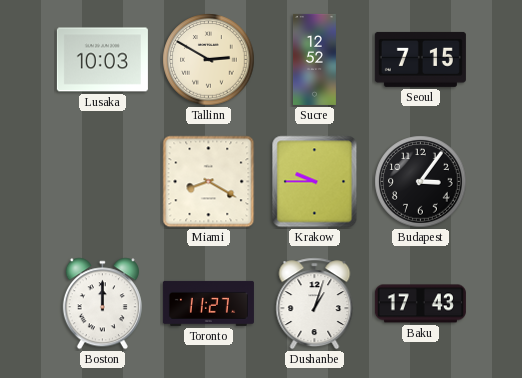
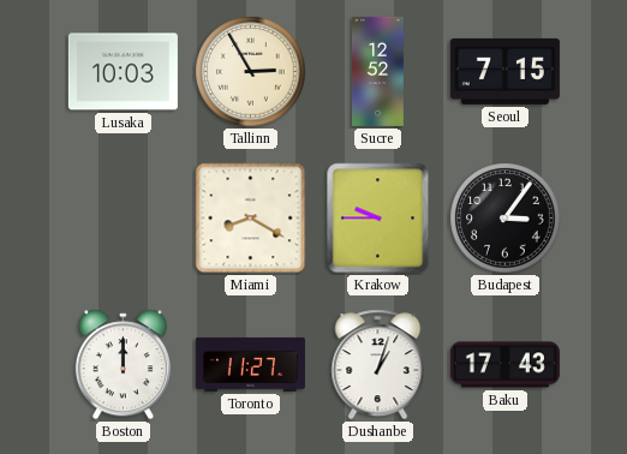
Tallinn: 2:50 -> 2:55
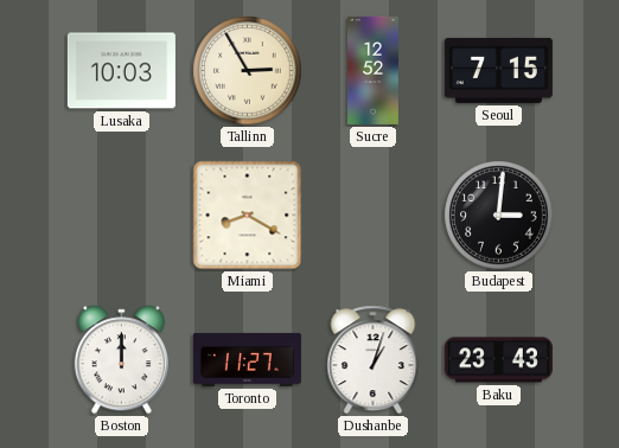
Krakow: 9:45 -> none
Budapest: 3:06 -> 3:01
Baku: 17:43 -> 23:43
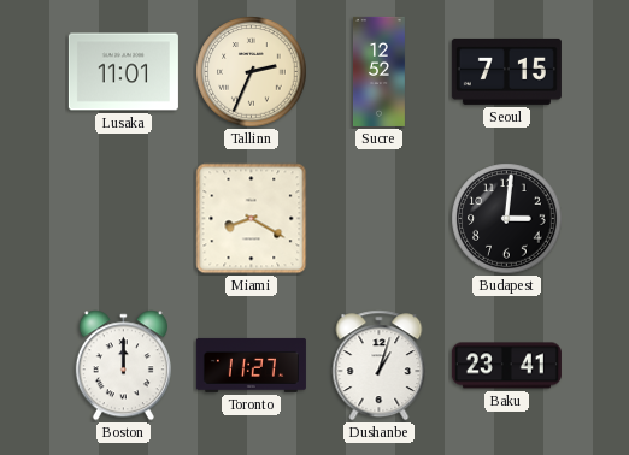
Lusaka: 10:03 -> 11:01
Tallinn: 2:55 -> 2:34
Baku: 23:43 -> 23:41
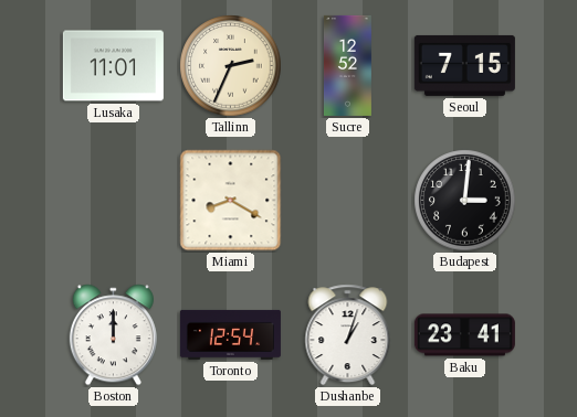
Toronto: 11:27 -> 12:54
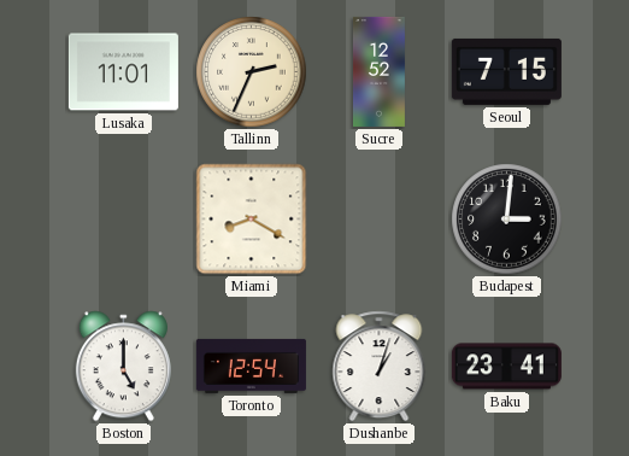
Boston: 12:00 -> 5:00
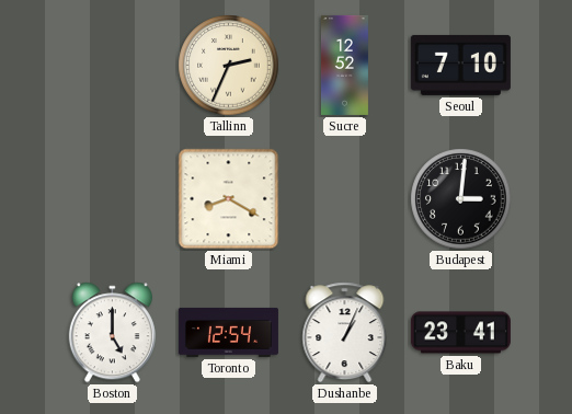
Lusaka: 11:01 -> none
Seoul: 7:15 -> 7:10
Dushanbe: 1:03 -> 1:04
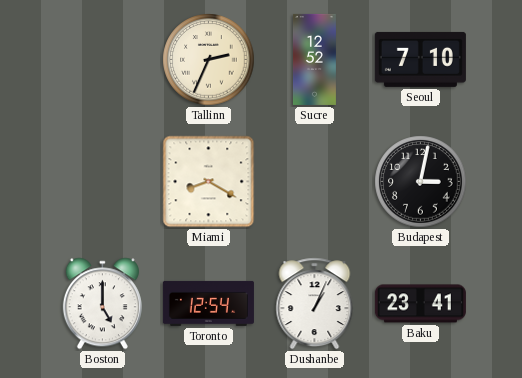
Budapest: 3:01 -> 3:02
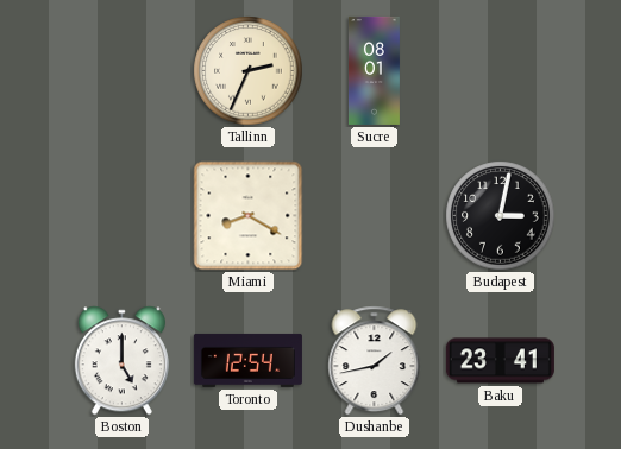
Sucre: 12:52 -> 08:01
Seoul: 7:10 -> none
Dushanbe: 1:04 -> 1:43
